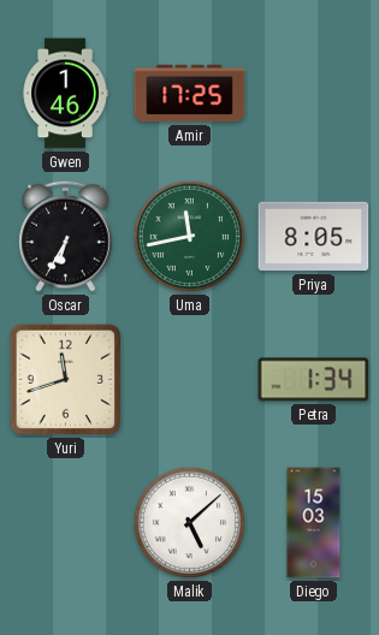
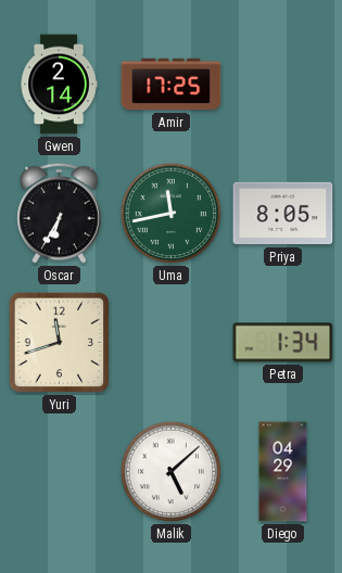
Gwen: 1:46 -> 2:14
Diego: 15:03 -> 04:29
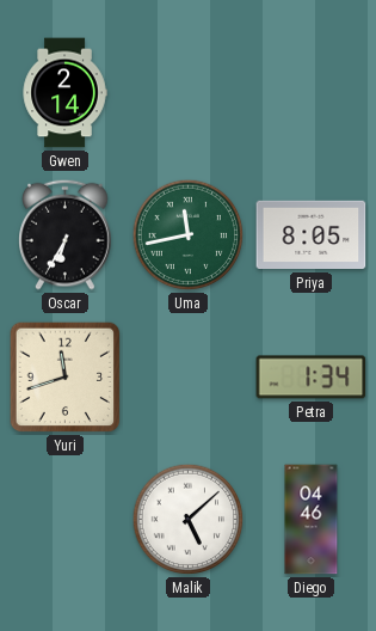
Amir: 17:25 -> none
Diego: 04:29 -> 04:46
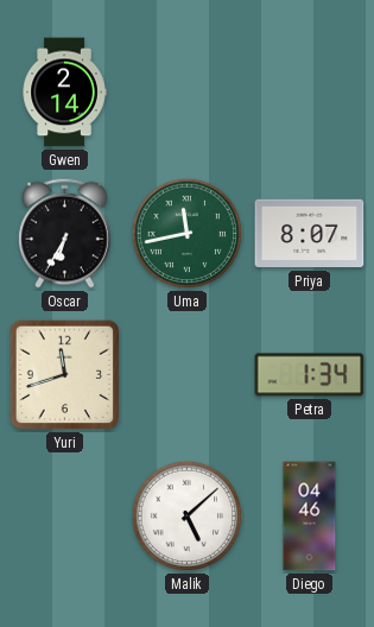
Priya: 8:05 -> 8:07
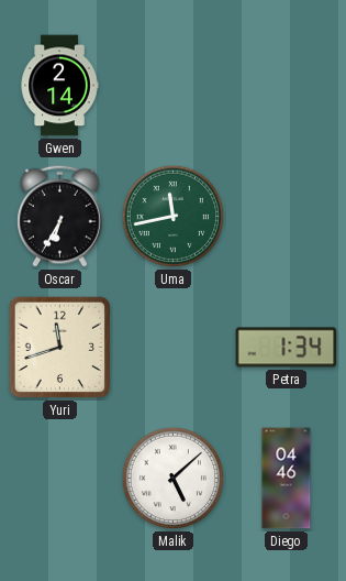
Priya: 8:07 -> none
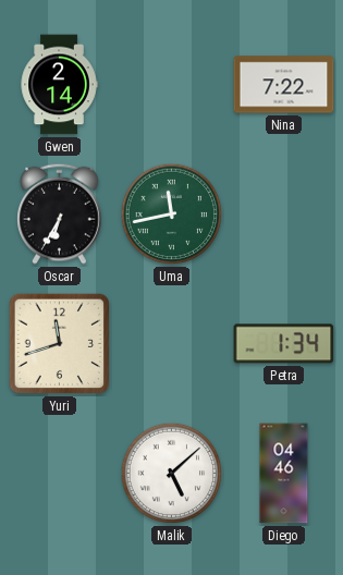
Nina: none -> 7:22
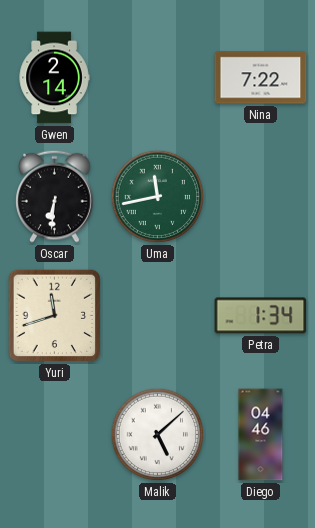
Oscar: 6:35 -> 6:31
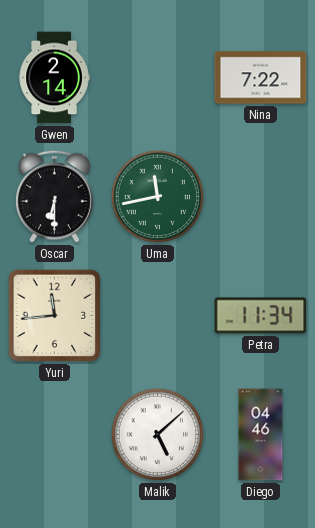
Oscar: 6:31 -> 6:30
Yuri: 11:42 -> 11:44
Petra: 1:34 -> 11:34
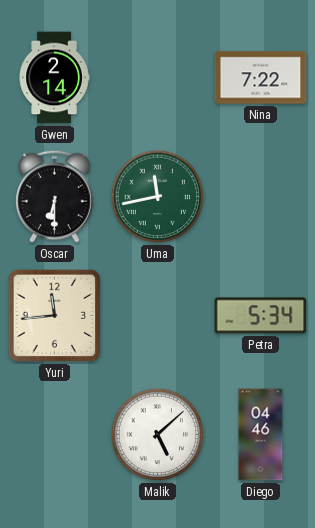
Petra: 11:34 -> 5:34
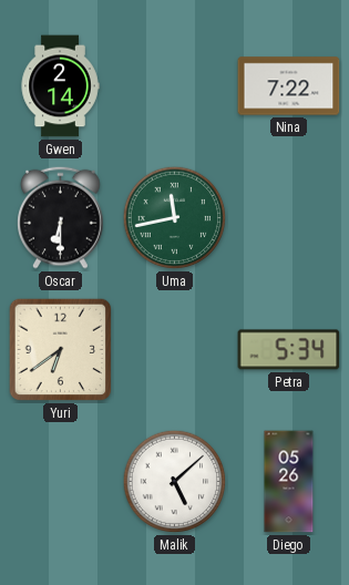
Yuri: 11:44 -> 6:39
Diego: 04:46 -> 05:26
